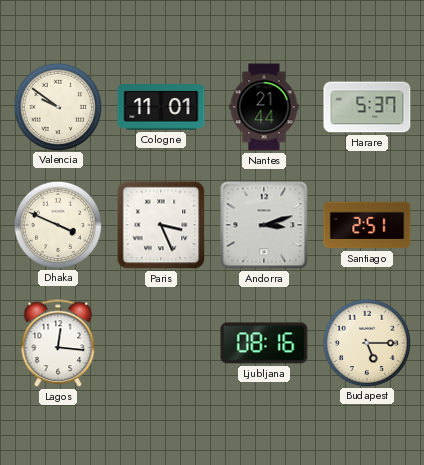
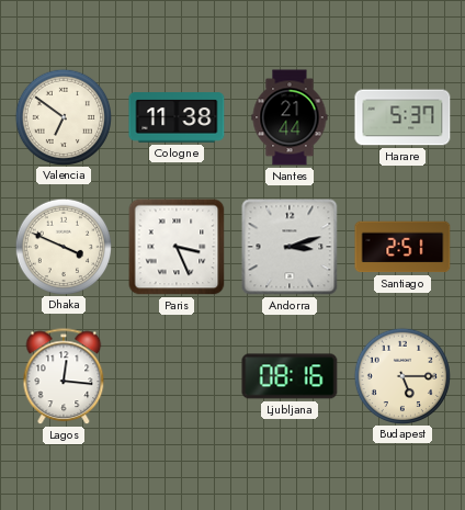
Valencia: 9:51 -> 6:51
Cologne: 11:01 -> 11:38
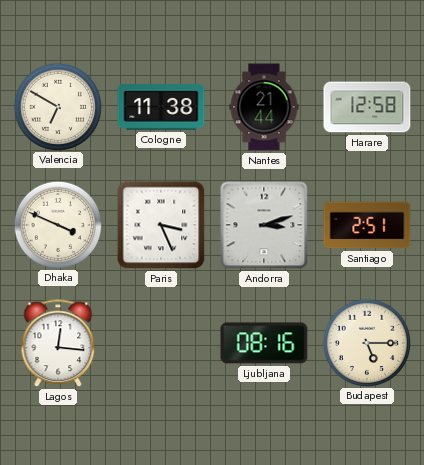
Valencia: 6:51 -> 6:50
Harare: 5:37 -> 12:58
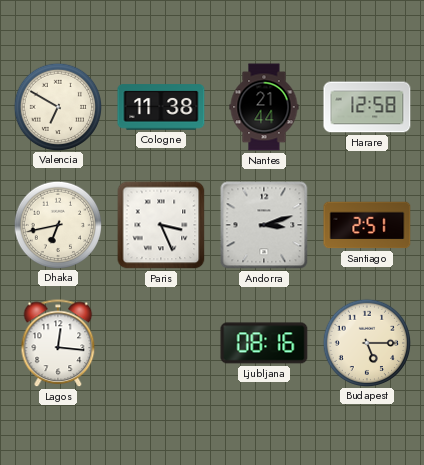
Dhaka: 3:49 -> 6:43
